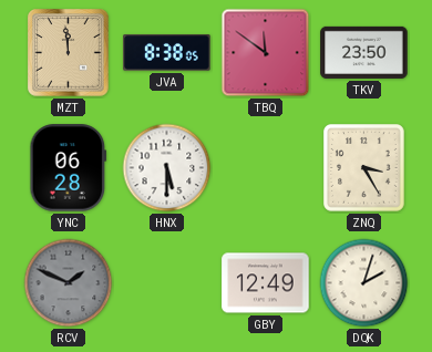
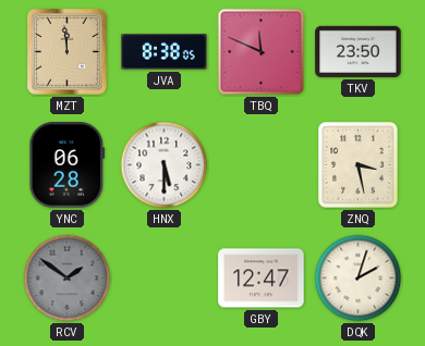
TBQ: 11:51 -> 11:49
ZNQ: 3:25 -> 3:28
RCV: 1:49 -> 1:51
GBY: 12:49 -> 12:47
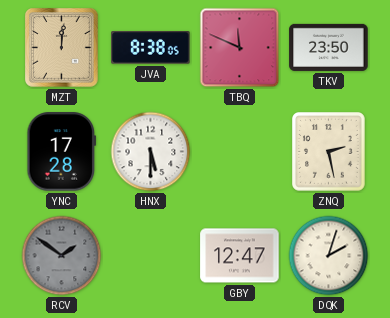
MZT: 11:59 -> 12:01
YNC: 06:28 -> 17:28
ZNQ: 3:28 -> 2:28
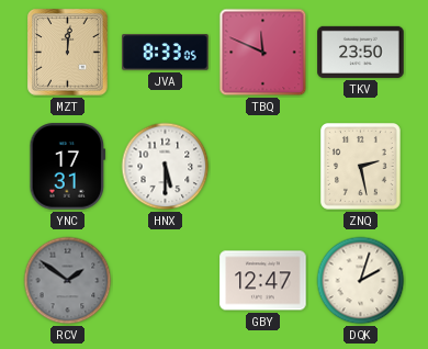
JVA: 8:38 -> 8:33
YNC: 17:28 -> 17:31
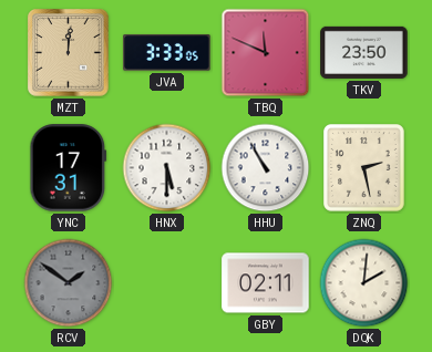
JVA: 8:33 -> 3:33
HHU: none -> 10:55
GBY: 12:47 -> 02:11
DQK: 2:03 -> 2:01
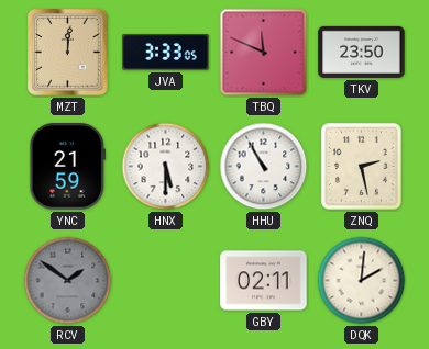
YNC: 17:31 -> 21:59
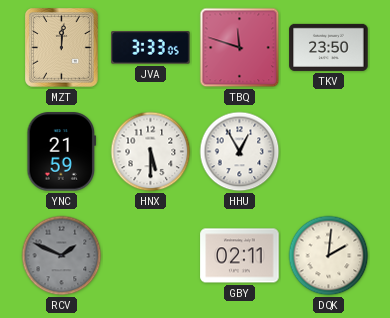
TBQ: 11:49 -> 11:48
HHU: 10:55 -> 12:55
ZNQ: 2:28 -> none
RCV: 1:51 -> 1:49
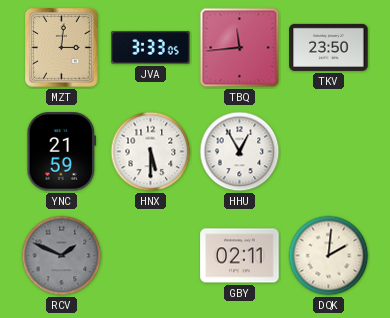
MZT: 12:01 -> 3:01
TBQ: 11:48 -> 11:44
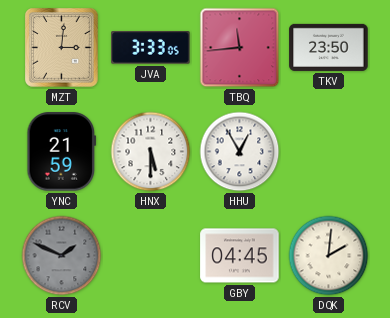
GBY: 02:11 -> 04:45
